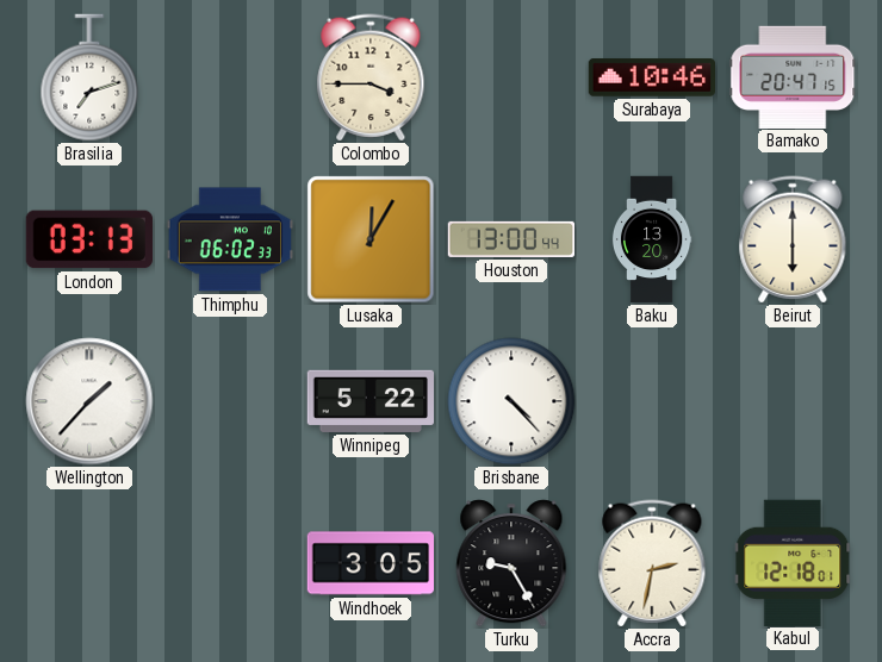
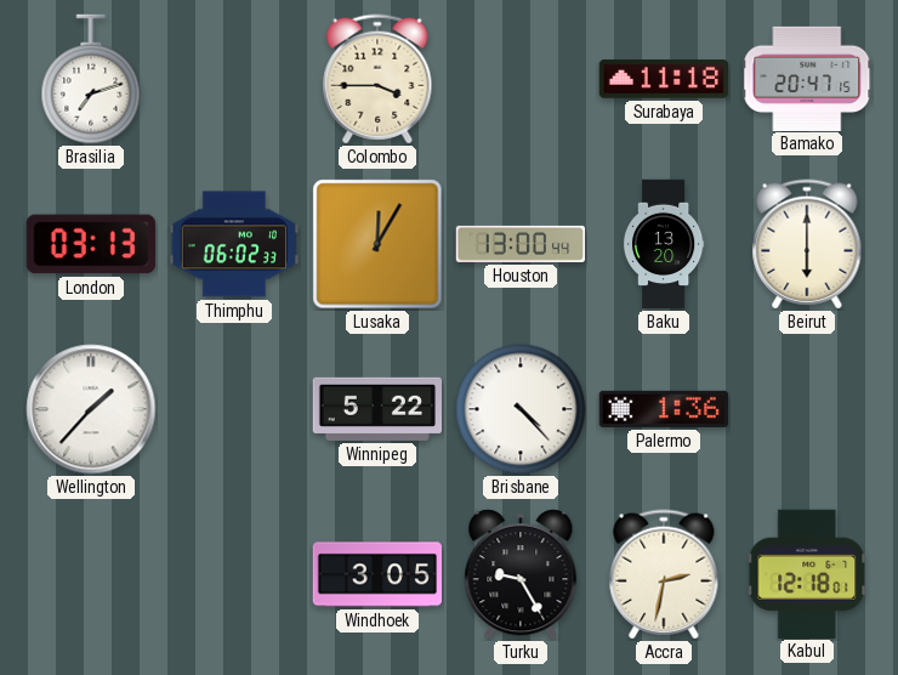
Surabaya: 10:46 -> 11:18
Palermo: none -> 1:36
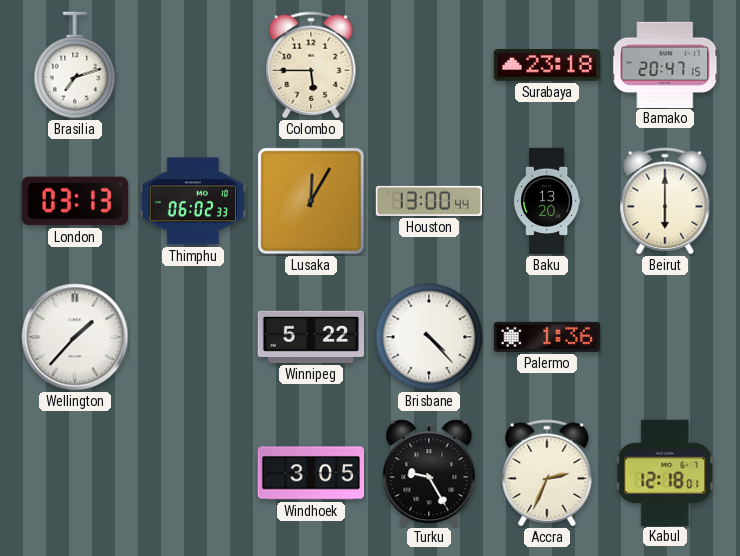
Colombo: 3:45 -> 5:45
Surabaya: 11:18 -> 23:18
Accra: 2:32 -> 2:34
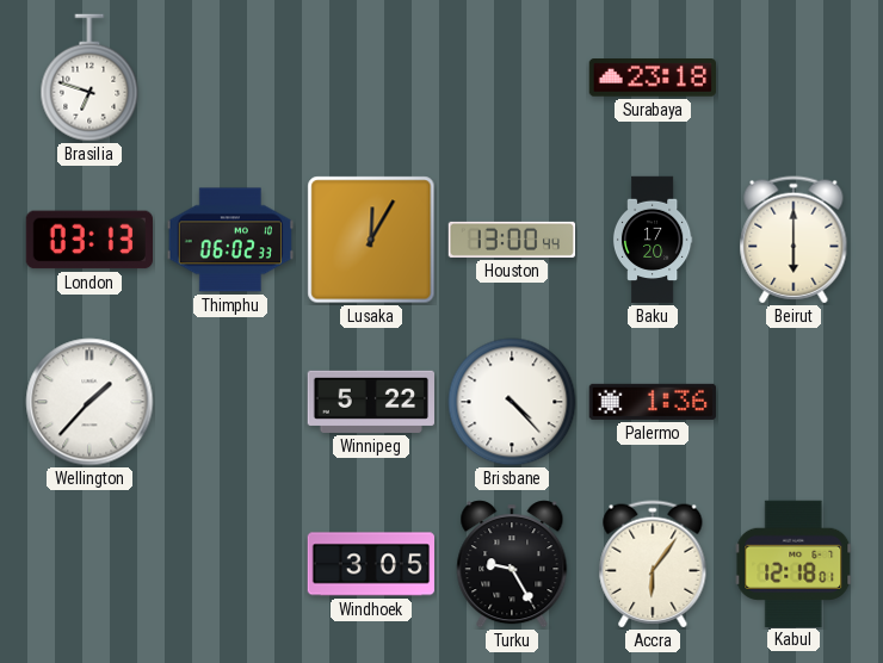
Brasilia: 7:12 -> 6:48
Colombo: 5:45 -> none
Bamako: 20:47 -> none
Baku: 13:20 -> 17:20
Accra: 2:34 -> 6:06
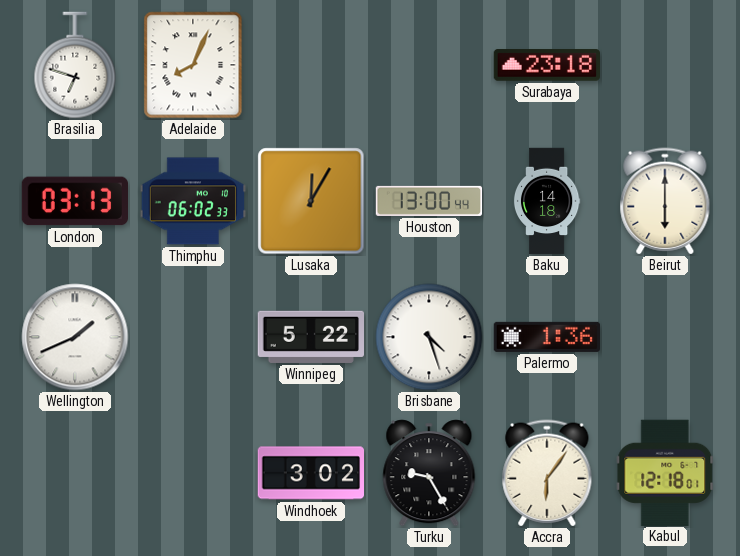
Adelaide: none -> 8:04
Baku: 17:20 -> 14:18
Wellington: 1:37 -> 1:41
Brisbane: 4:23 -> 4:27
Windhoek: 3:05 -> 3:02
